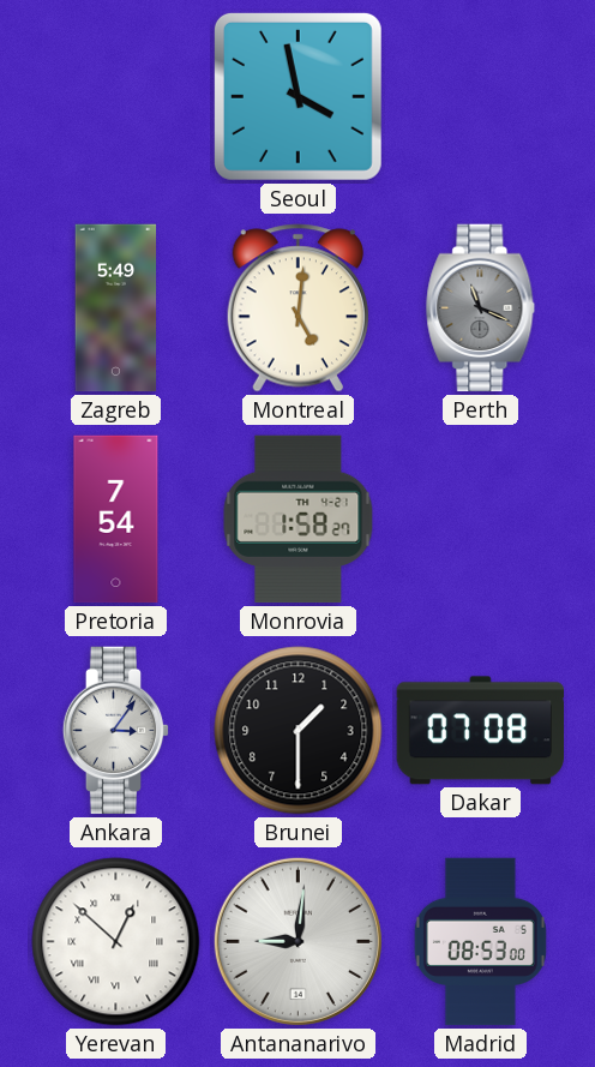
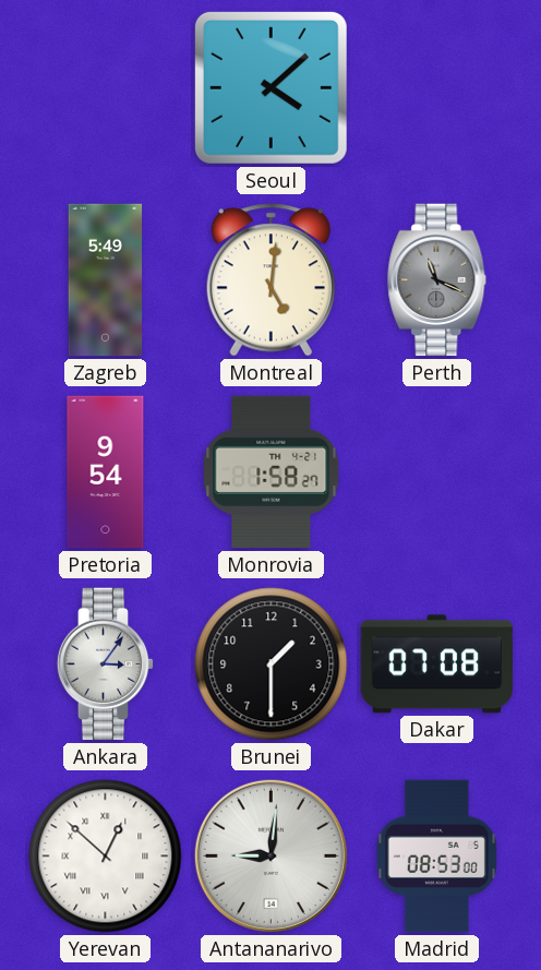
Seoul: 3:58 -> 4:08
Pretoria: 7:54 -> 9:54
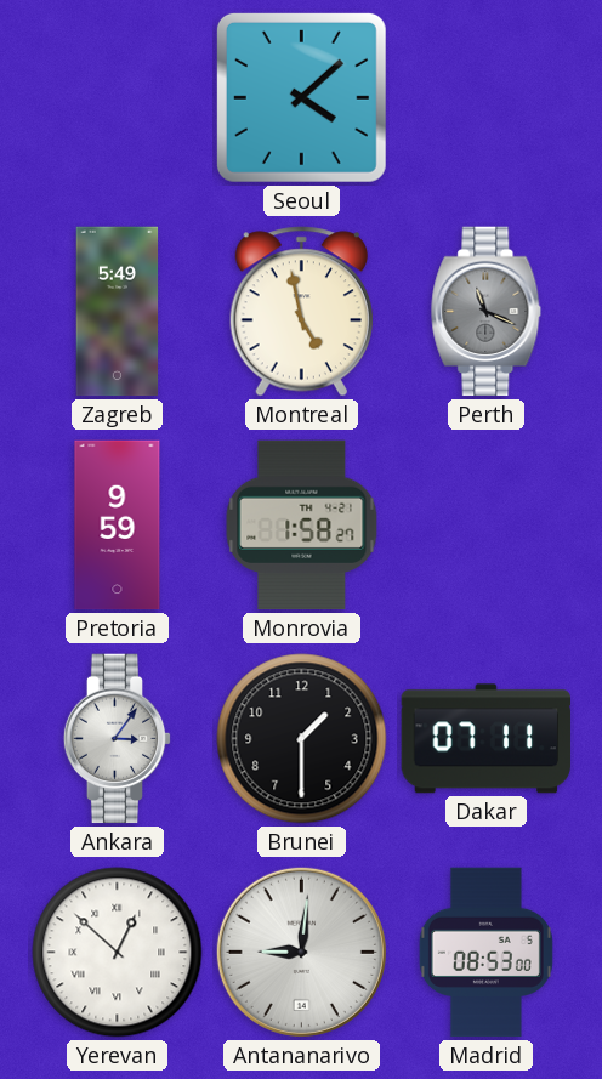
Montreal: 5:01 -> 4:58
Pretoria: 9:54 -> 9:59
Dakar: 07:08 -> 07:11
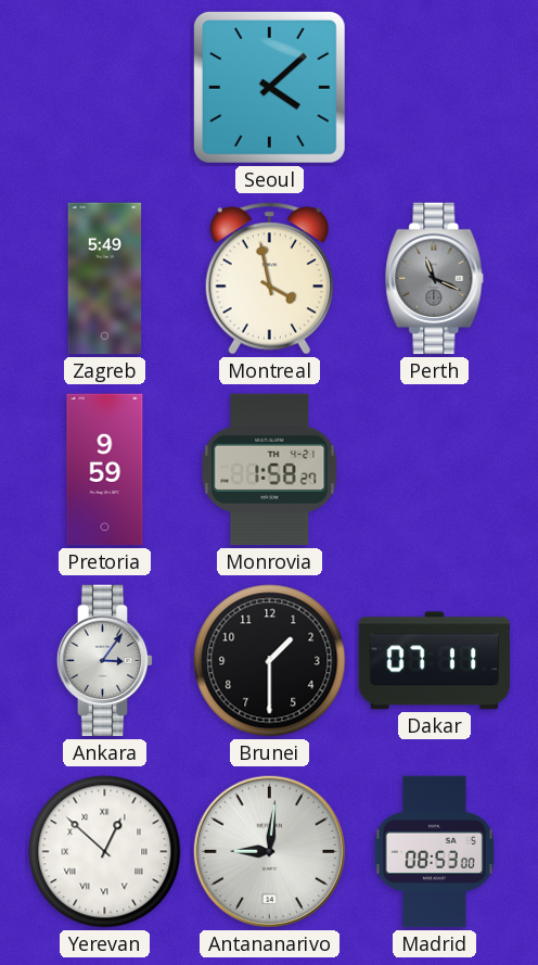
Montreal: 4:58 -> 3:58
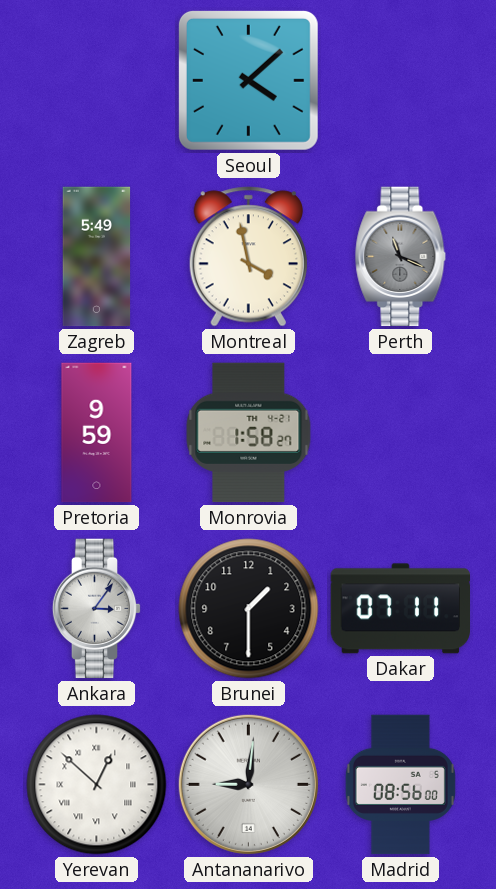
Madrid: 08:53 -> 08:56
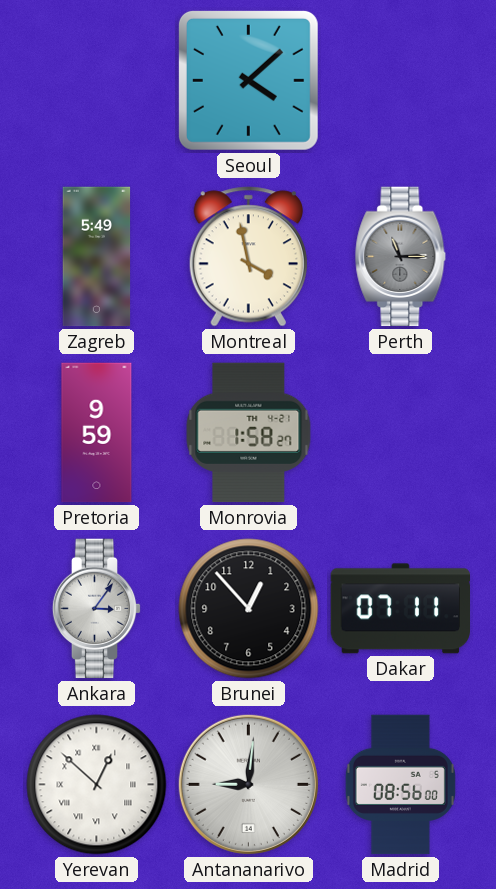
Perth: 11:19 -> 11:15
Brunei: 1:30 -> 12:53
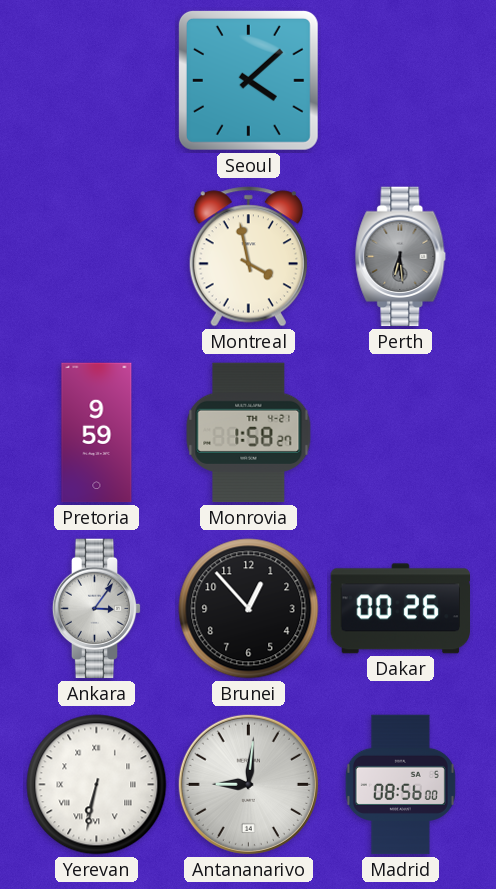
Zagreb: 5:49 -> none
Perth: 11:15 -> 6:29
Dakar: 07:11 -> 00:26
Yerevan: 12:52 -> 6:32
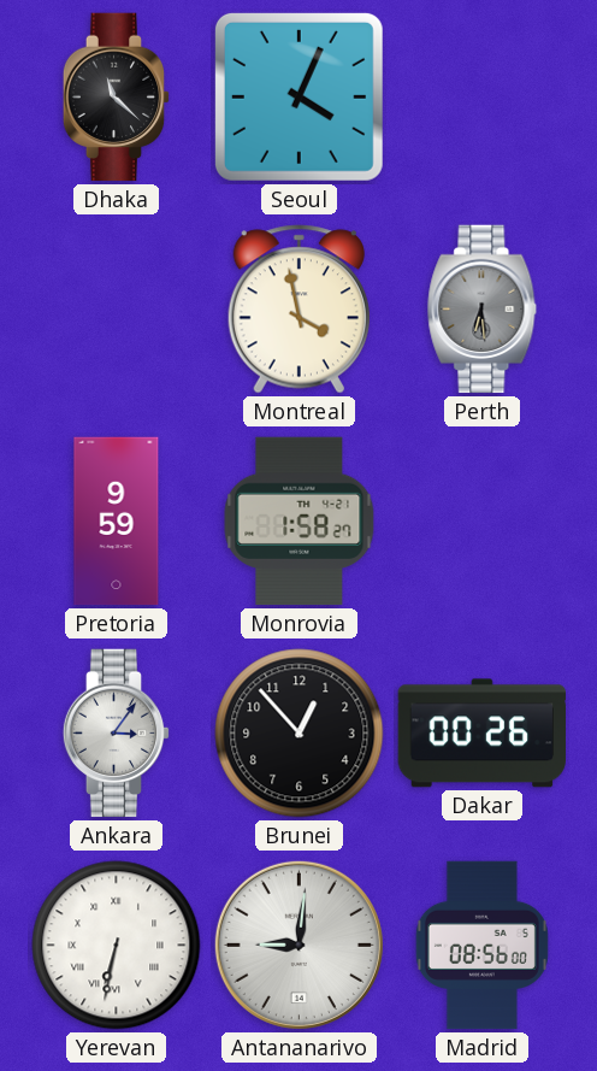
Dhaka: none -> 11:22
Seoul: 4:08 -> 4:04
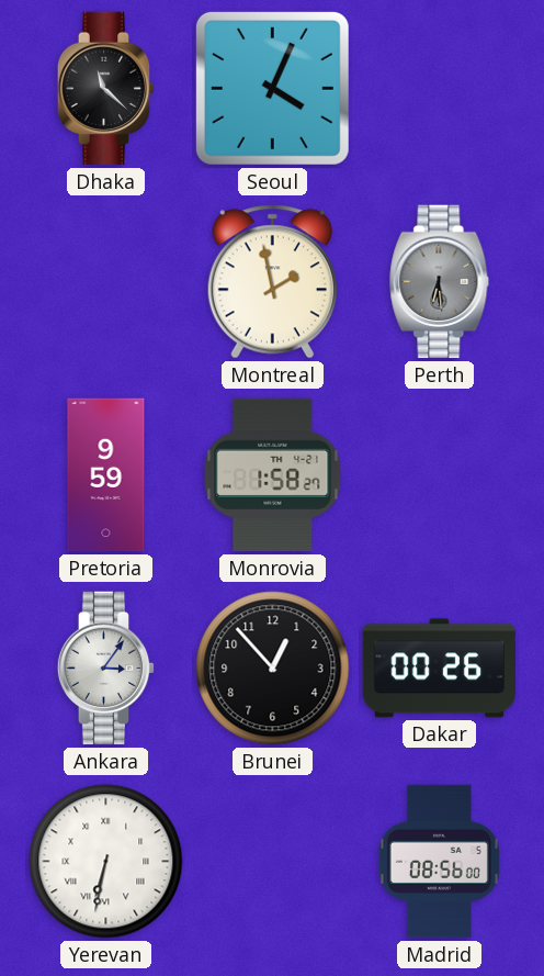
Montreal: 3:58 -> 1:58
Antananarivo: 9:01 -> none
